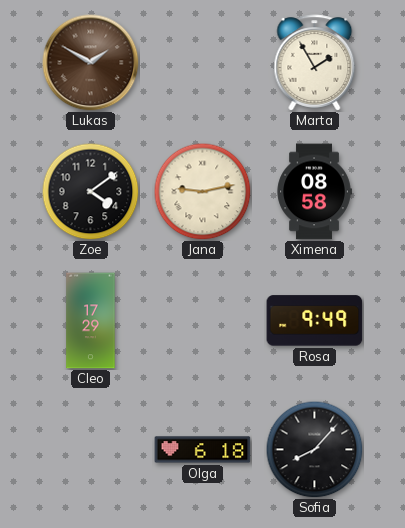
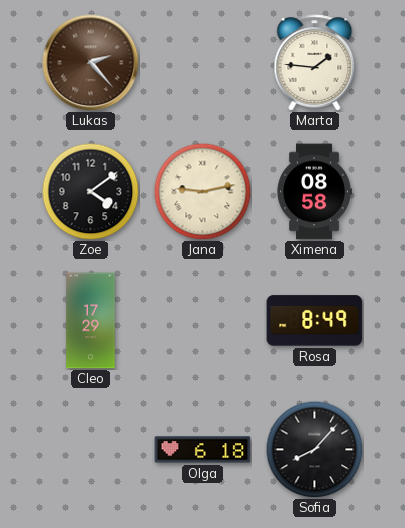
Lukas: 1:50 -> 2:23
Marta: 1:55 -> 1:46
Rosa: 9:49 -> 8:49
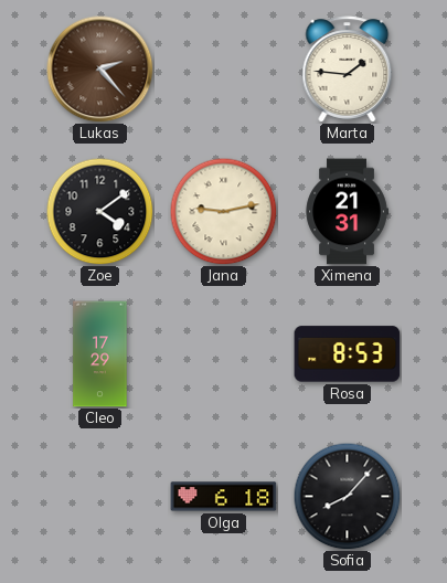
Ximena: 08:58 -> 21:31
Rosa: 8:49 -> 8:53
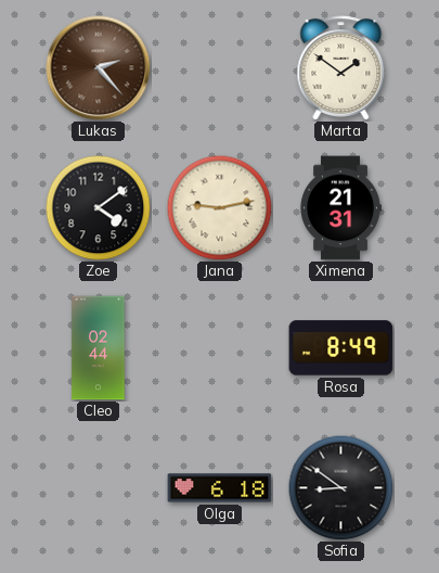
Marta: 1:46 -> 1:51
Cleo: 17:29 -> 02:44
Rosa: 8:53 -> 8:49
Sofia: 8:07 -> 8:51
